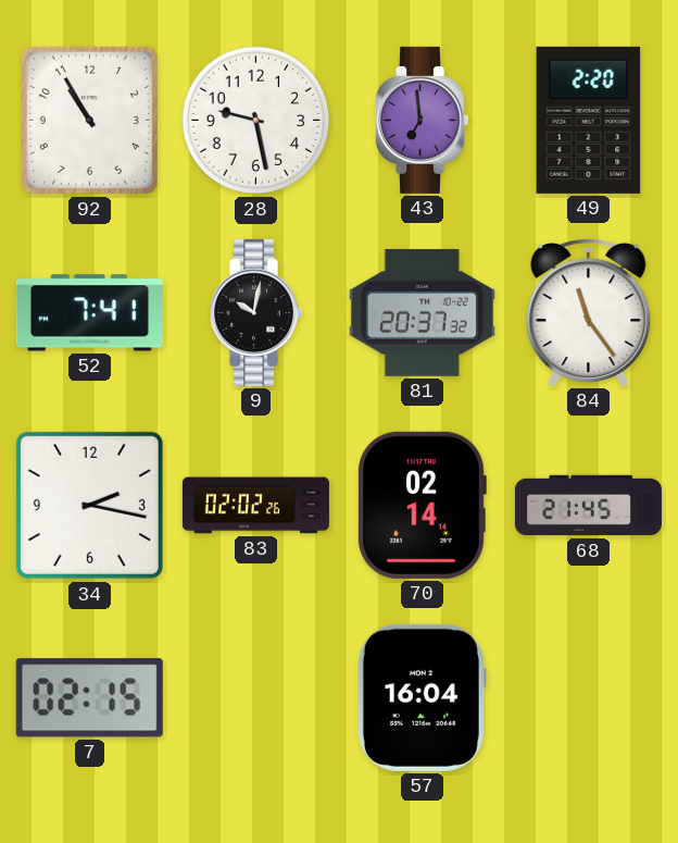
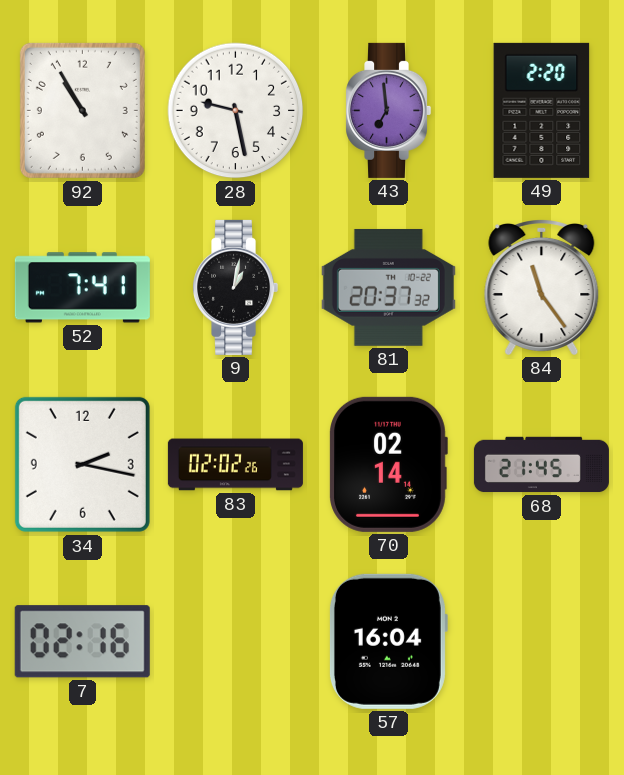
9: 10:02 -> 1:02
7: 02:15 -> 02:16
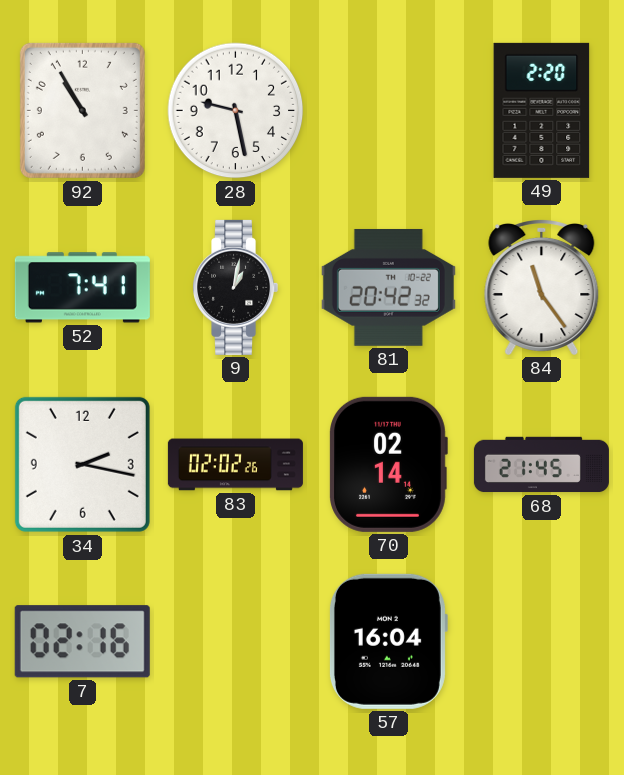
43: 6:59 -> none
81: 20:37 -> 20:42
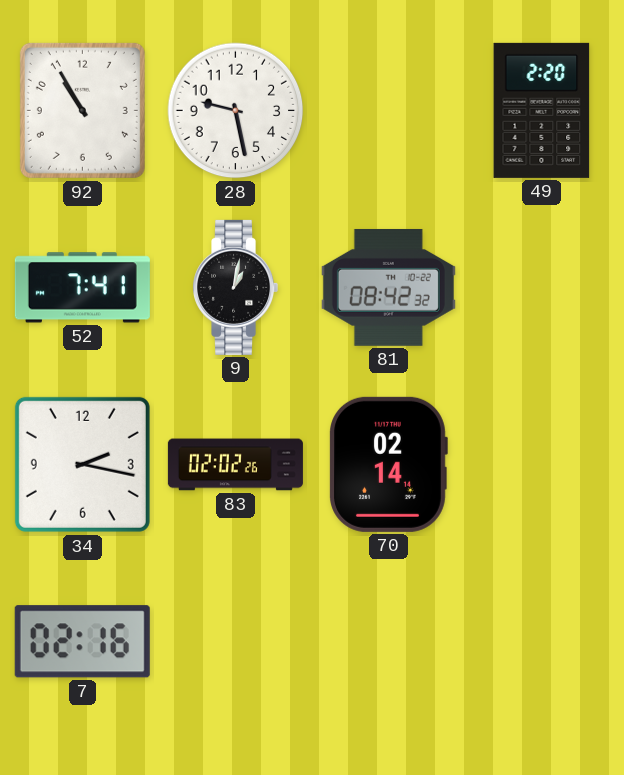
81: 20:42 -> 08:42
84: 11:24 -> none
68: 21:45 -> none
57: 16:04 -> none
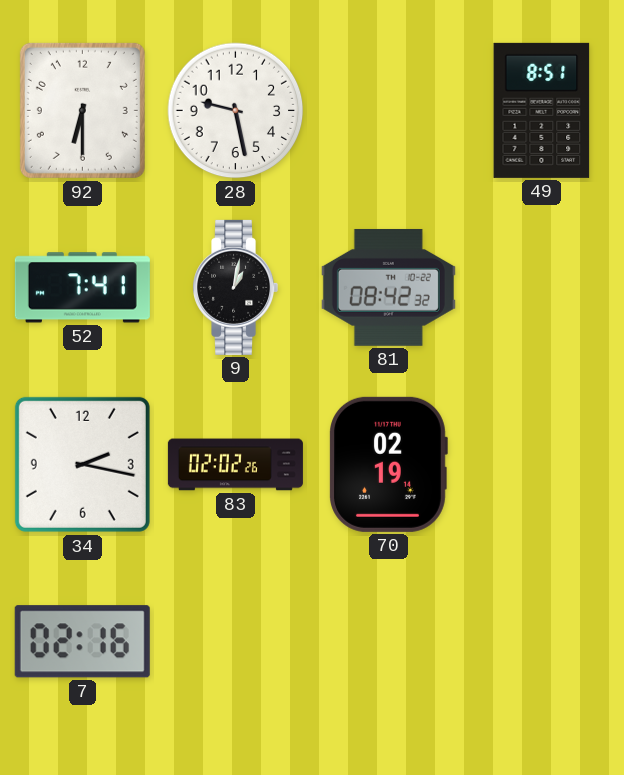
92: 10:55 -> 6:30
49: 2:20 -> 8:51
70: 02:14 -> 02:19
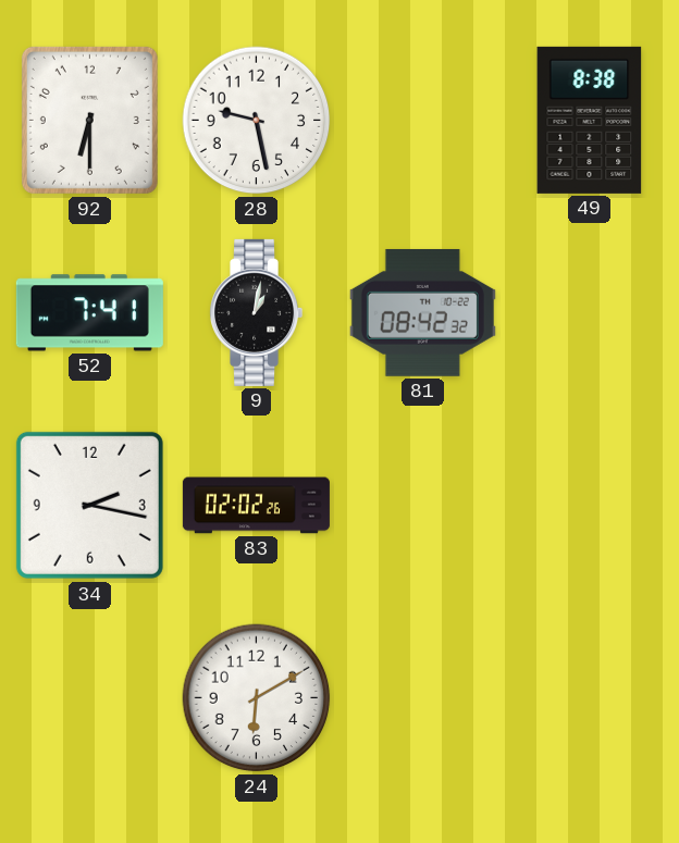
49: 8:51 -> 8:38
70: 02:19 -> none
7: 02:16 -> none
24: none -> 6:10
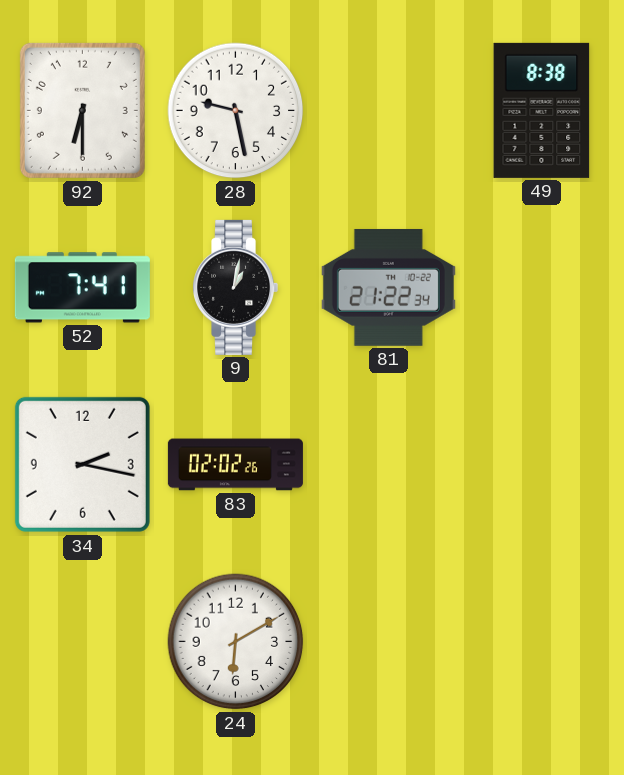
81: 08:42 -> 21:22
